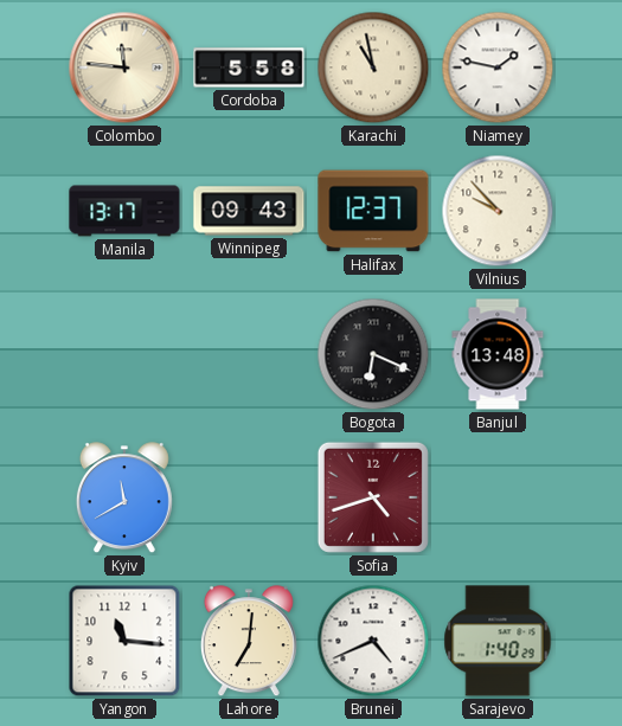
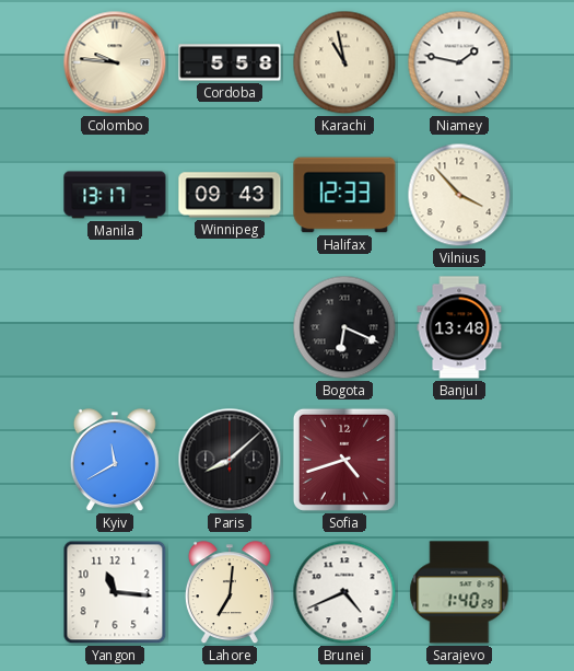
Colombo: 11:46 -> 9:46
Halifax: 12:37 -> 12:33
Vilnius: 9:53 -> 3:53
Paris: none -> 8:08
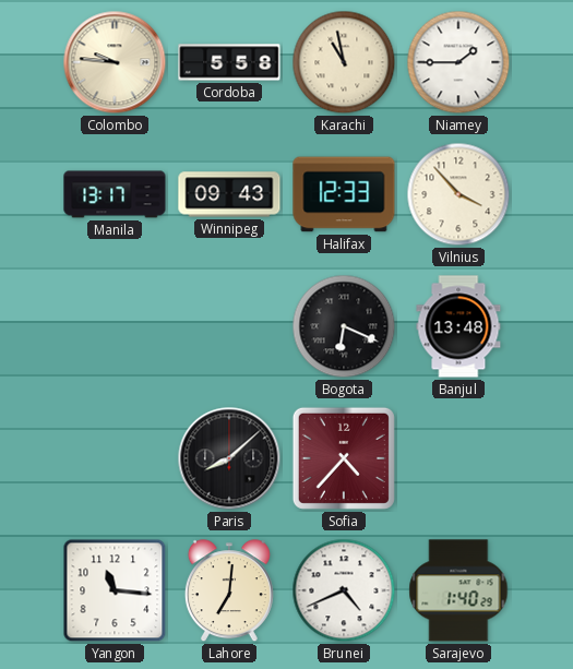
Niamey: 1:47 -> 1:45
Kyiv: 11:40 -> none
Sofia: 4:42 -> 4:37
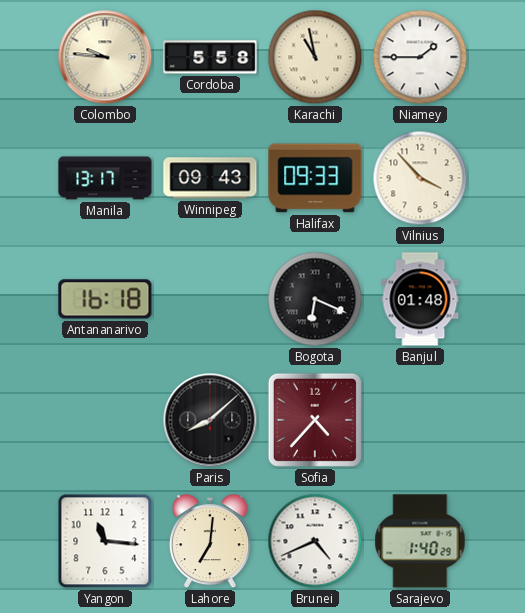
Halifax: 12:33 -> 09:33
Antananarivo: none -> 16:18
Banjul: 13:48 -> 01:48
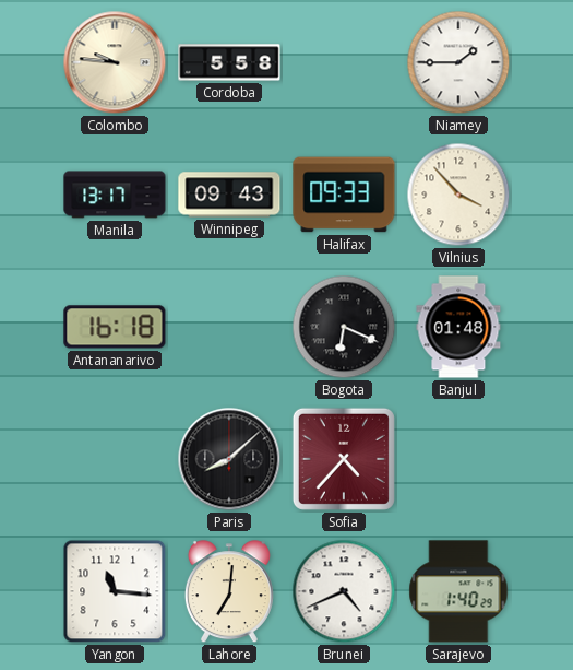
Karachi: 10:58 -> none
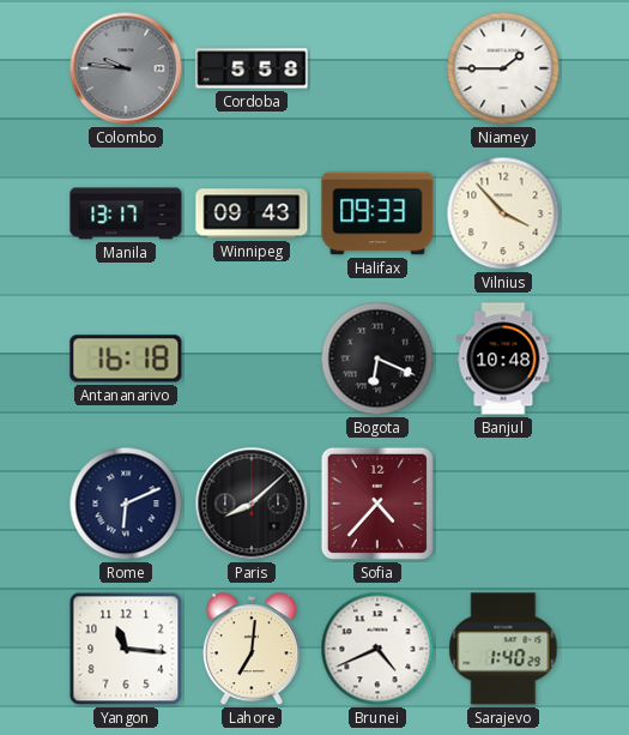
Colombo dial: cream -> grey
Banjul: 01:48 -> 10:48
Rome: none -> 6:11
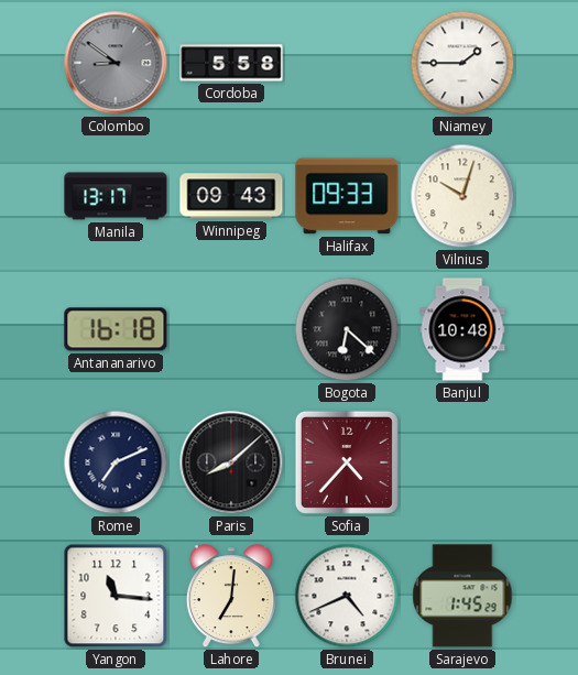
Colombo: 9:46 -> 8:51
Vilnius: 3:53 -> 10:03
Bogota: 6:19 -> 6:22
Rome: 6:11 -> 7:11
Sarajevo: 1:40 -> 1:45
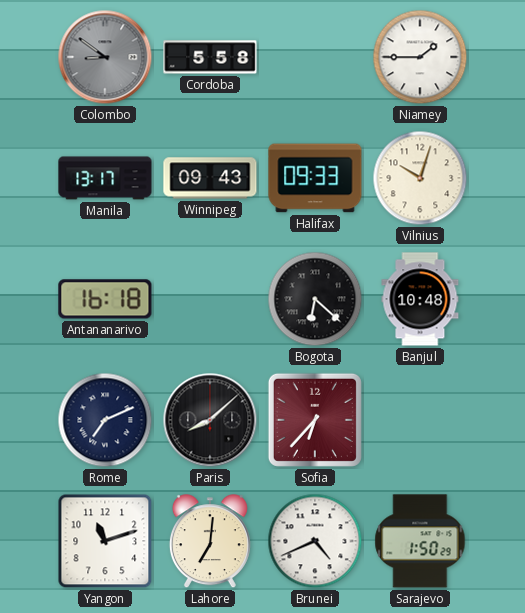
Sofia: 4:37 -> 6:37
Yangon: 11:16 -> 11:12
Sarajevo: 1:45 -> 1:50
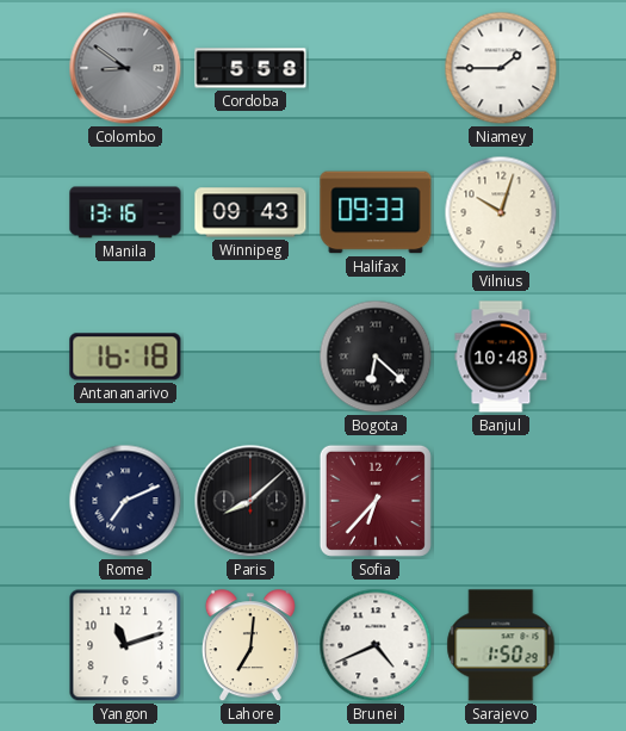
Manila: 13:17 -> 13:16
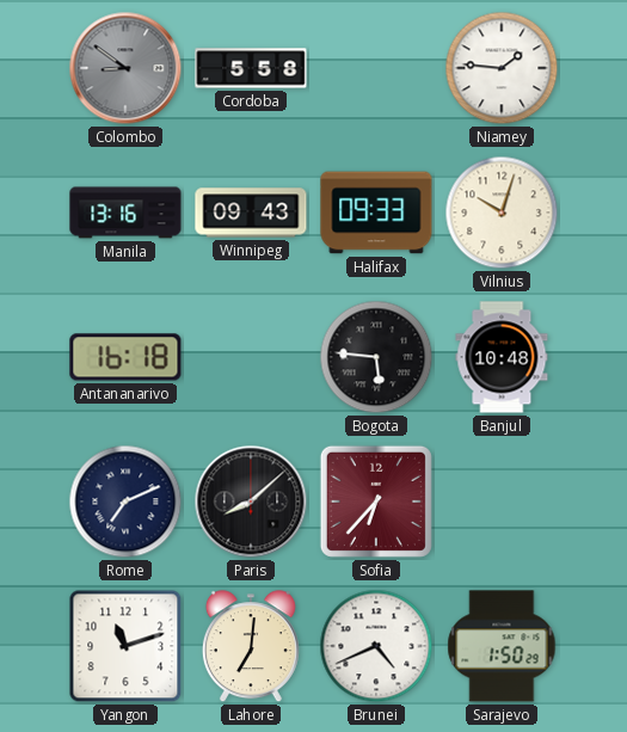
Niamey: 1:45 -> 1:46
Bogota: 6:22 -> 5:46
